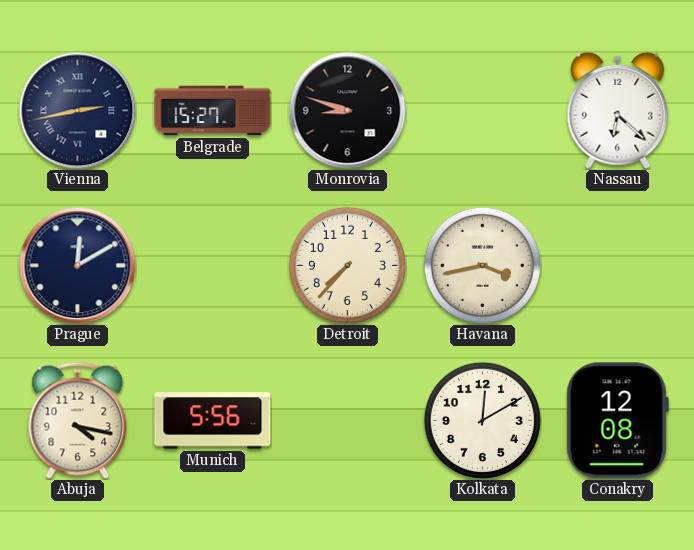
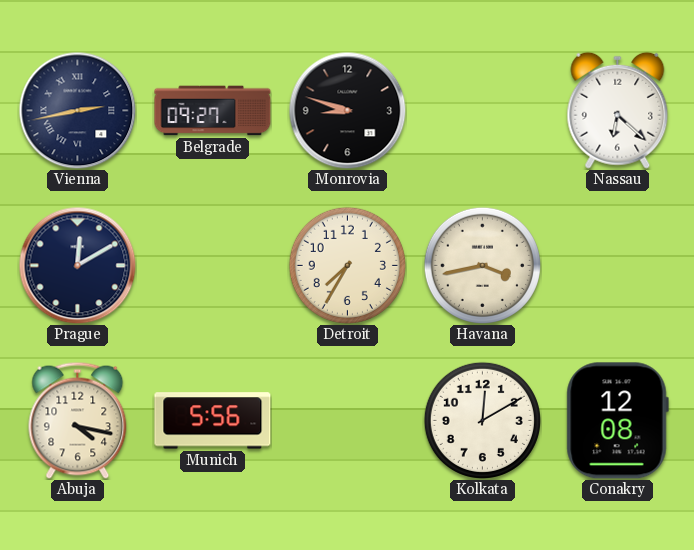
Belgrade: 15:27 -> 09:27
Detroit: 7:37 -> 7:35
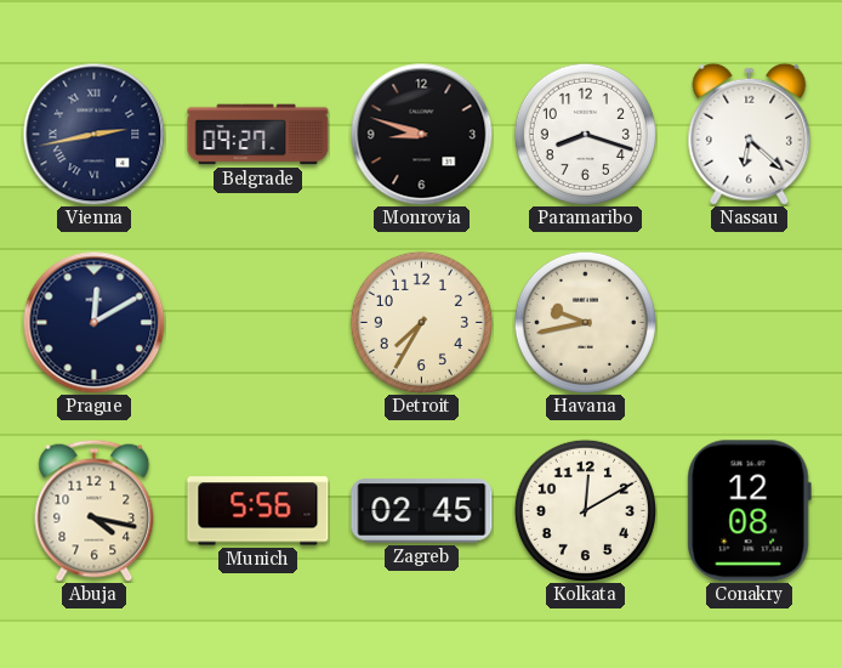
Paramaribo: none -> 8:18
Havana: 3:43 -> 9:43
Zagreb: none -> 02:45
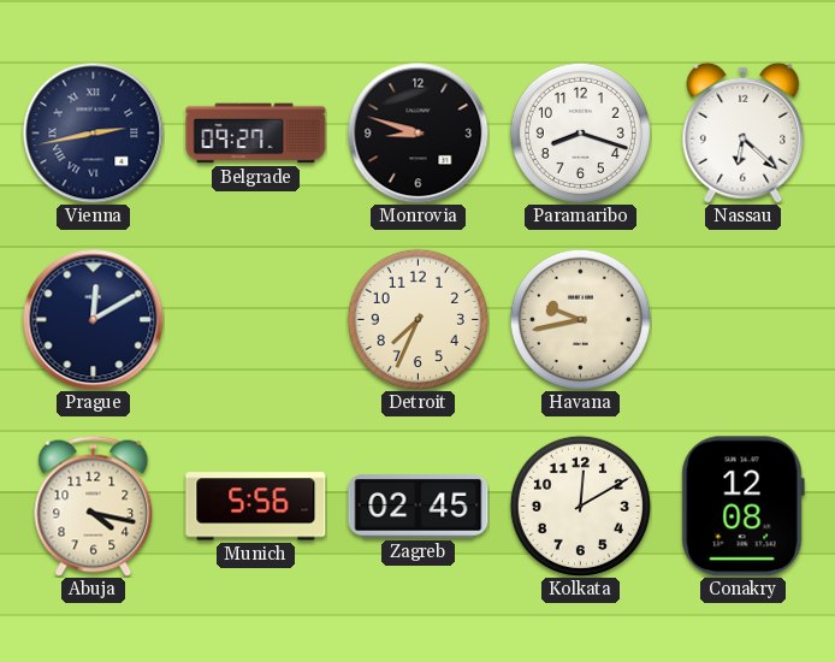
Detroit: 7:35 -> 7:34
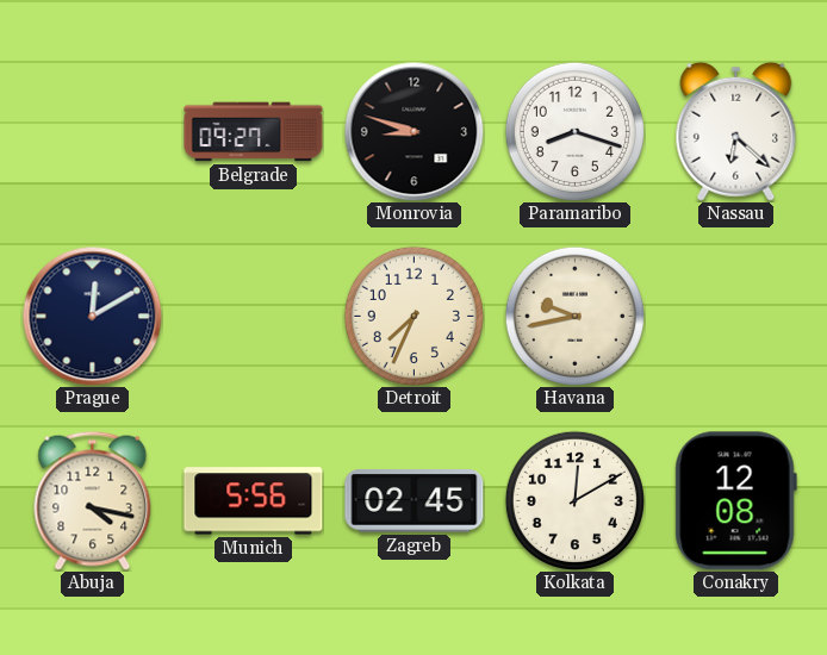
Vienna: 2:43 -> none
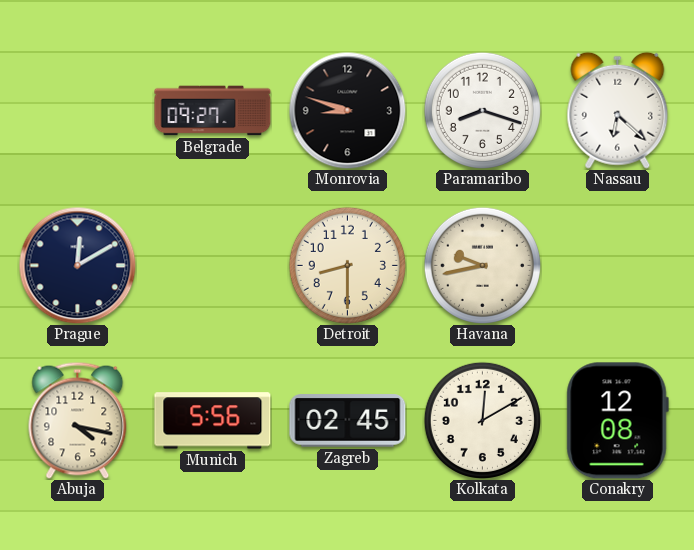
Detroit: 7:34 -> 8:30
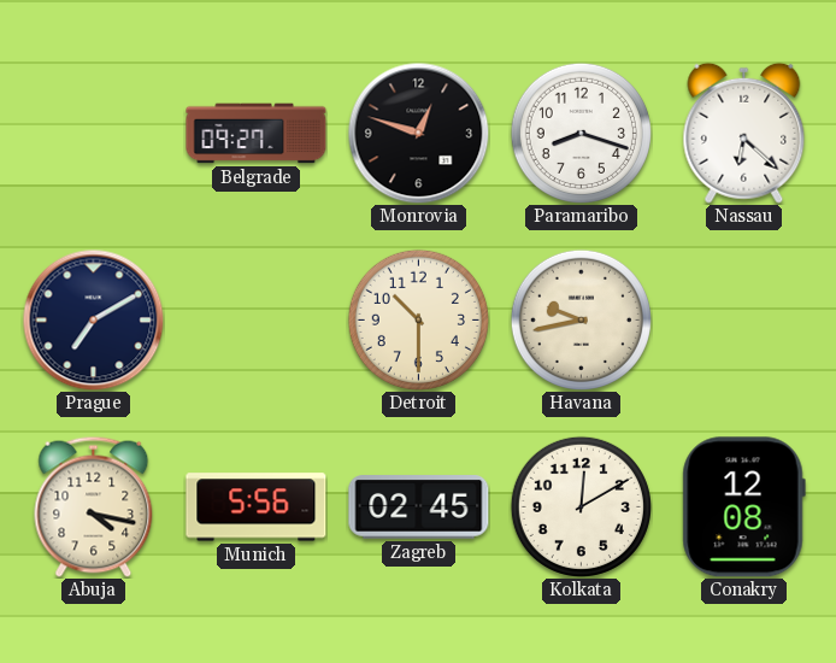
Monrovia: 8:48 -> 12:48
Prague: 12:10 -> 7:10
Detroit: 8:30 -> 10:30
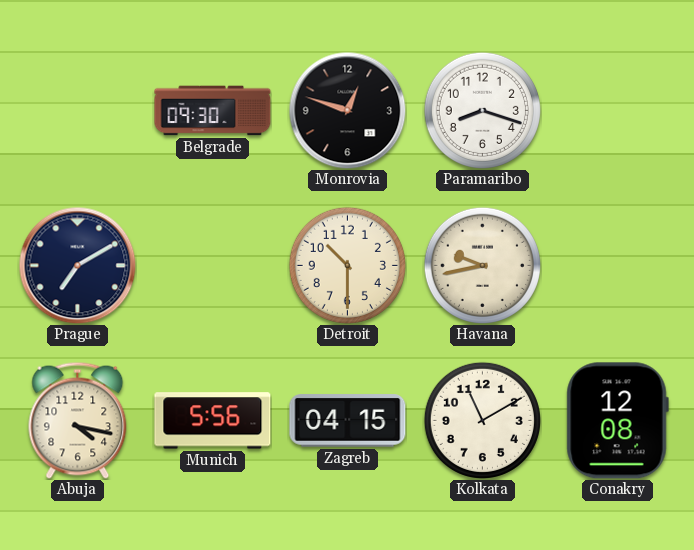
Belgrade: 09:27 -> 09:30
Nassau: 6:22 -> none
Zagreb: 02:45 -> 04:15
Kolkata: 12:10 -> 11:10
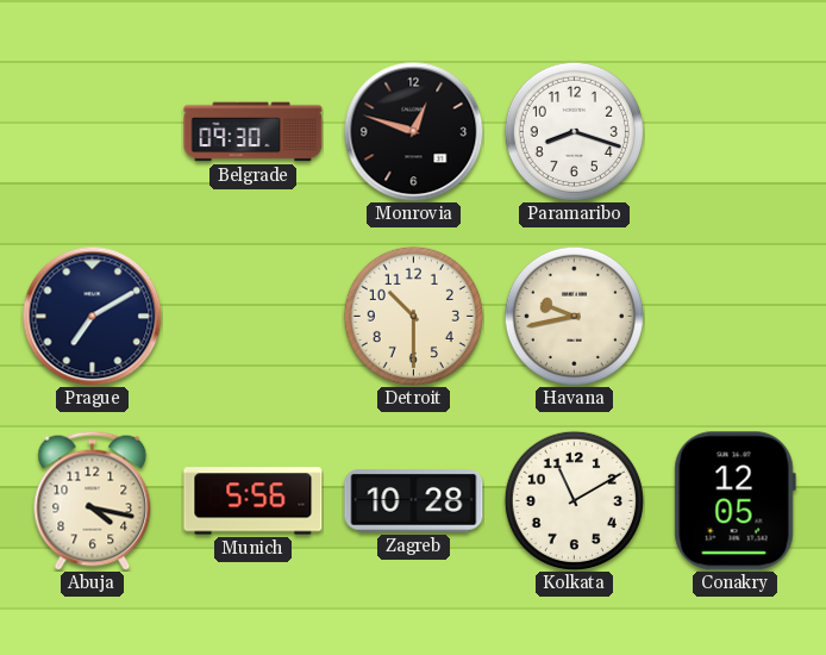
Zagreb: 04:15 -> 10:28
Conakry: 12:08 -> 12:05
